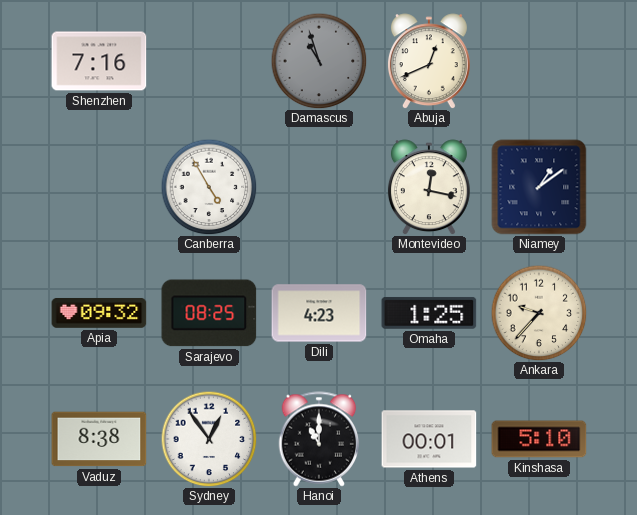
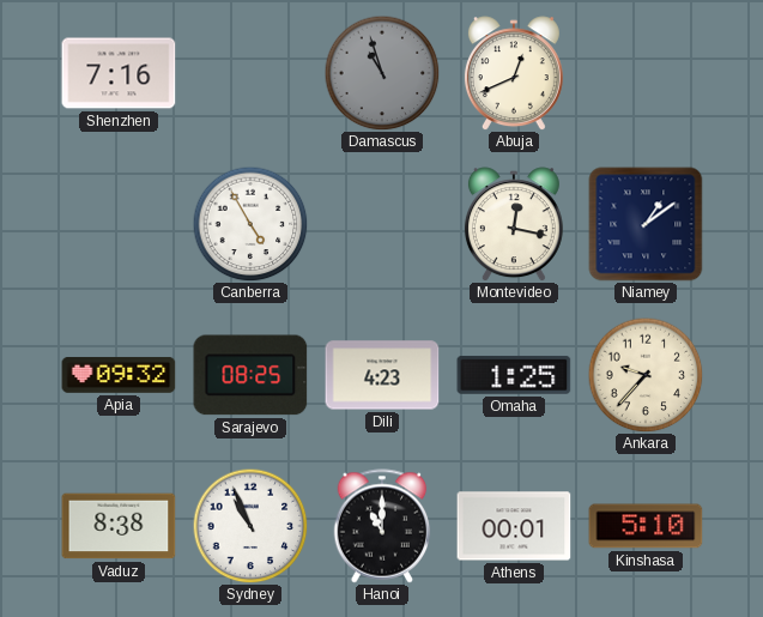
Sydney: 12:54 -> 10:56
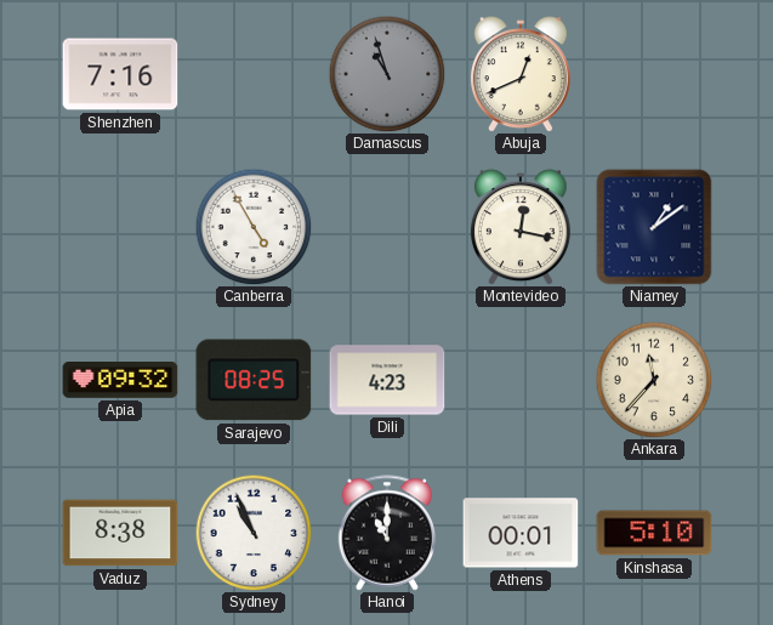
Omaha: 1:25 -> none
Ankara: 9:37 -> 11:37
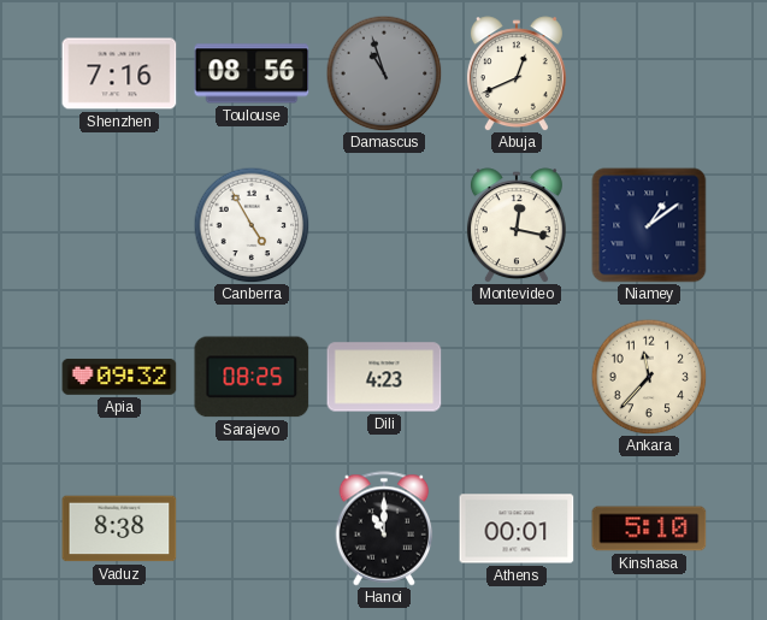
Toulouse: none -> 08:56
Sydney: 10:56 -> none
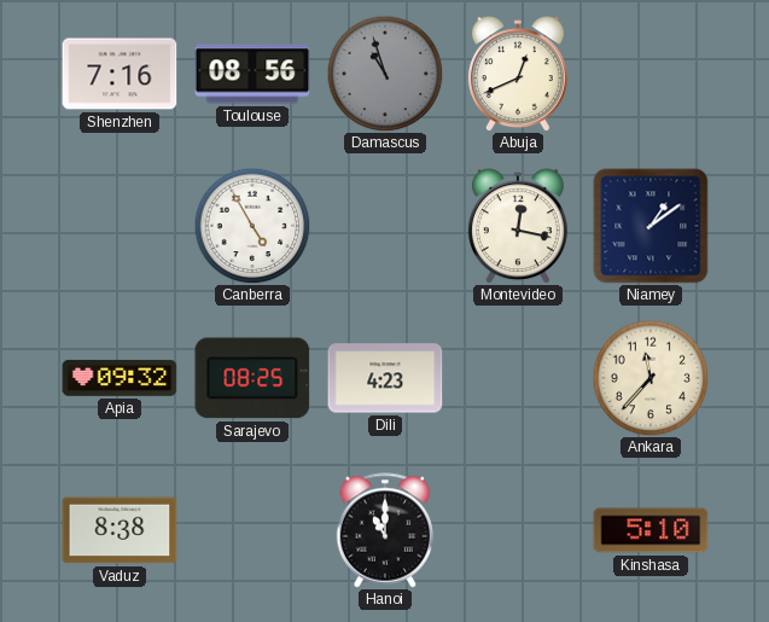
Athens: 00:01 -> none
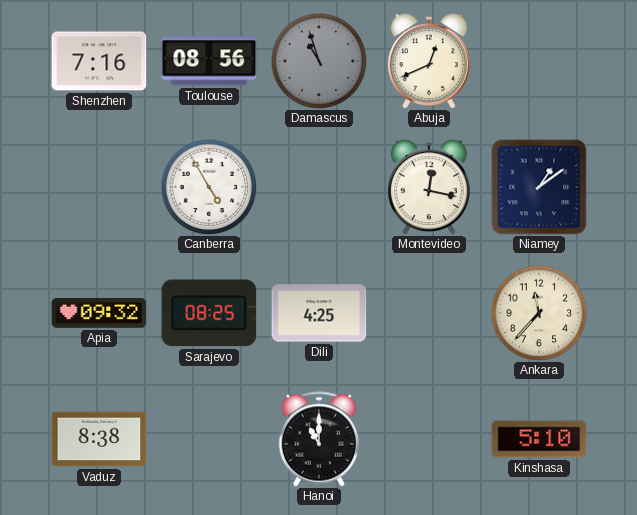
Dili: 4:23 -> 4:25
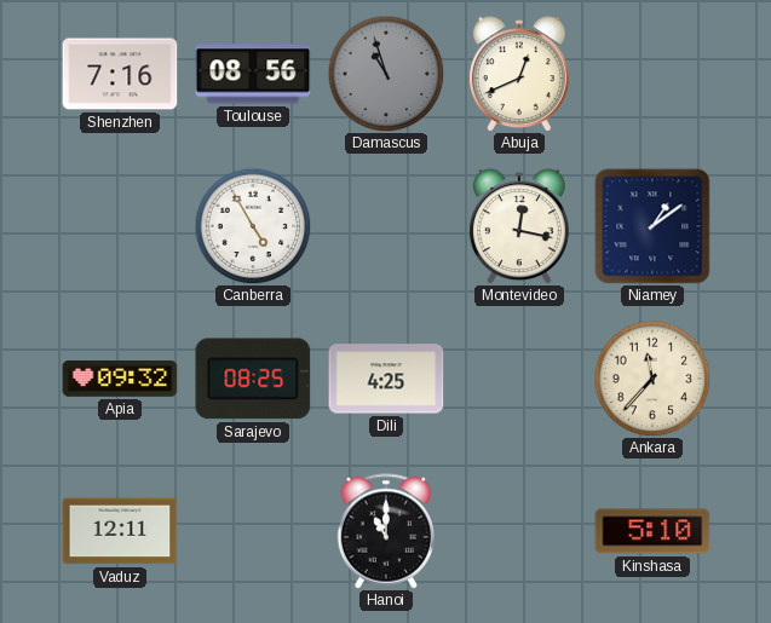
Vaduz: 8:38 -> 12:11
